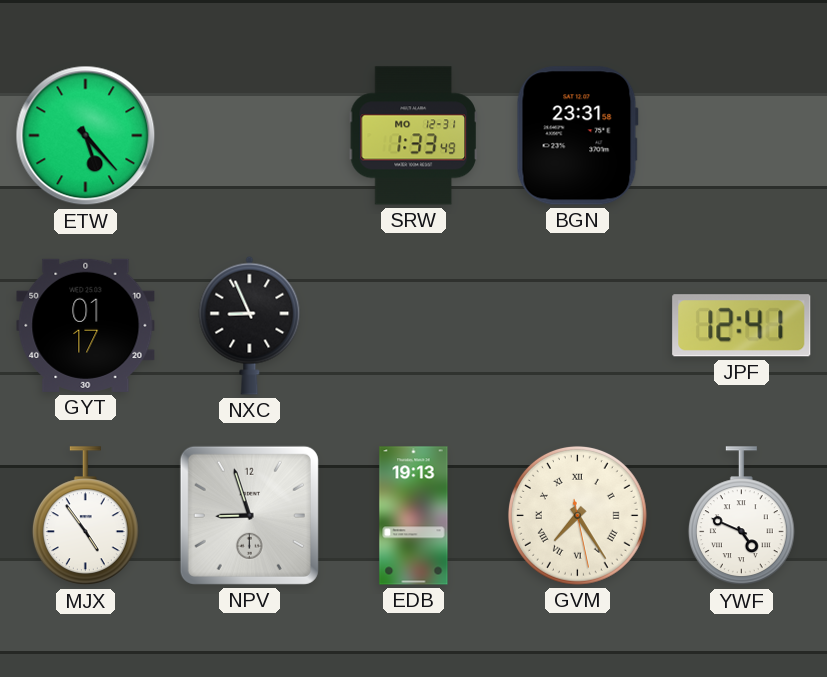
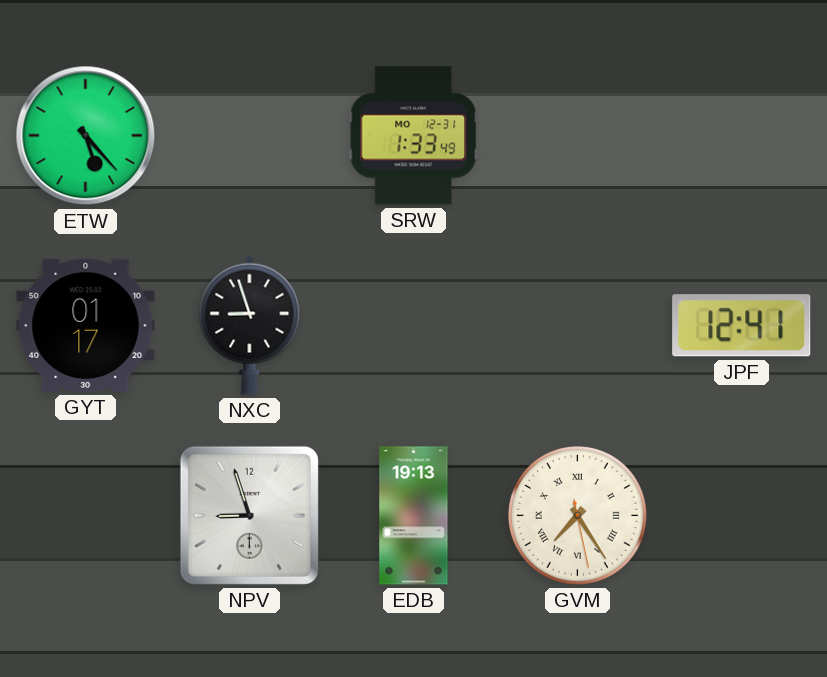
BGN: 23:31 -> none
NXC: 8:56 -> 8:57
MJX: 4:54 -> none
YWF: 4:49 -> none
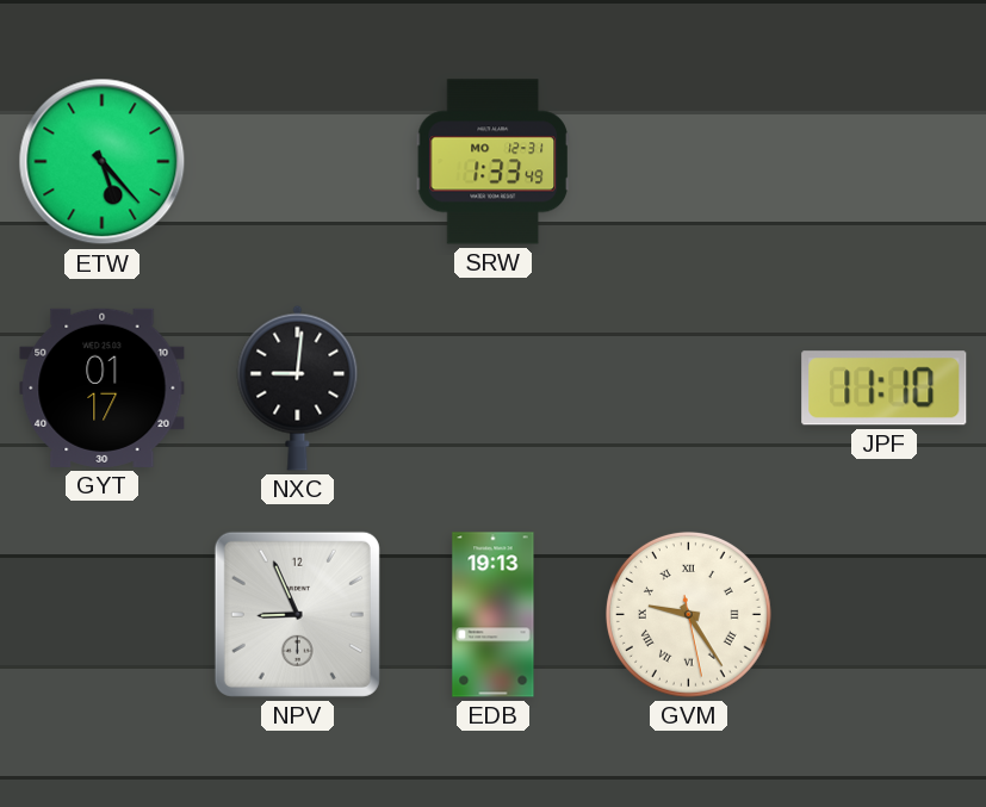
NXC: 8:57 -> 9:01
JPF: 12:41 -> 11:10
NPV: 8:57 -> 8:56
GVM: 7:24 -> 9:24
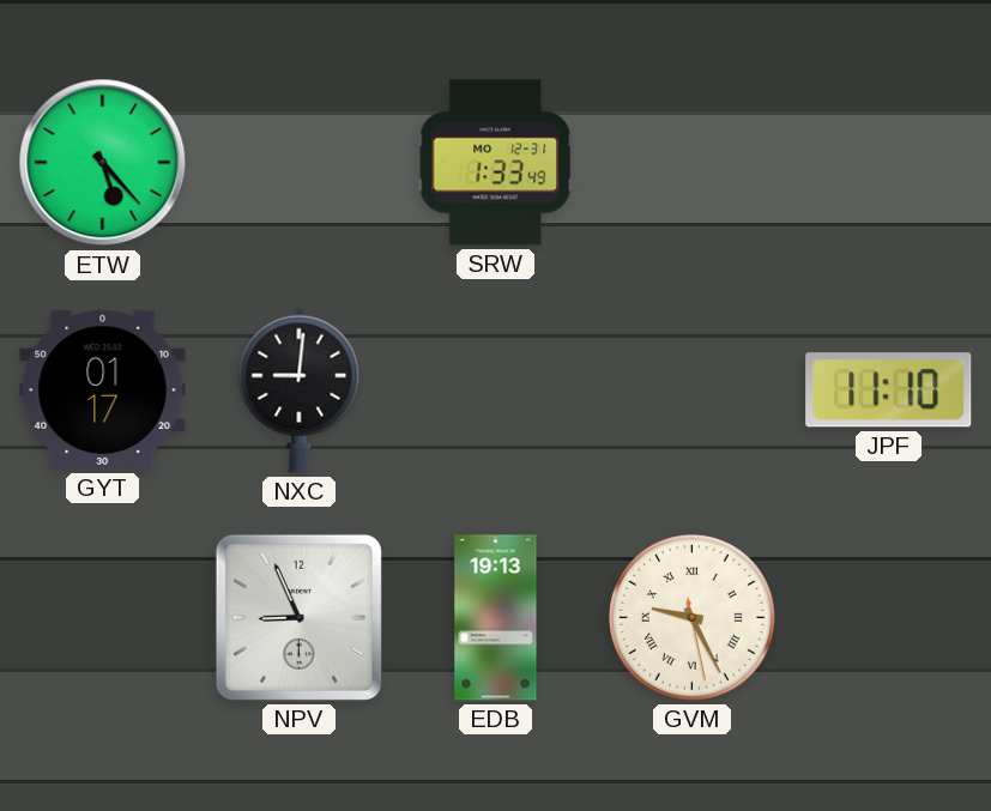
GVM: 9:24 -> 9:25
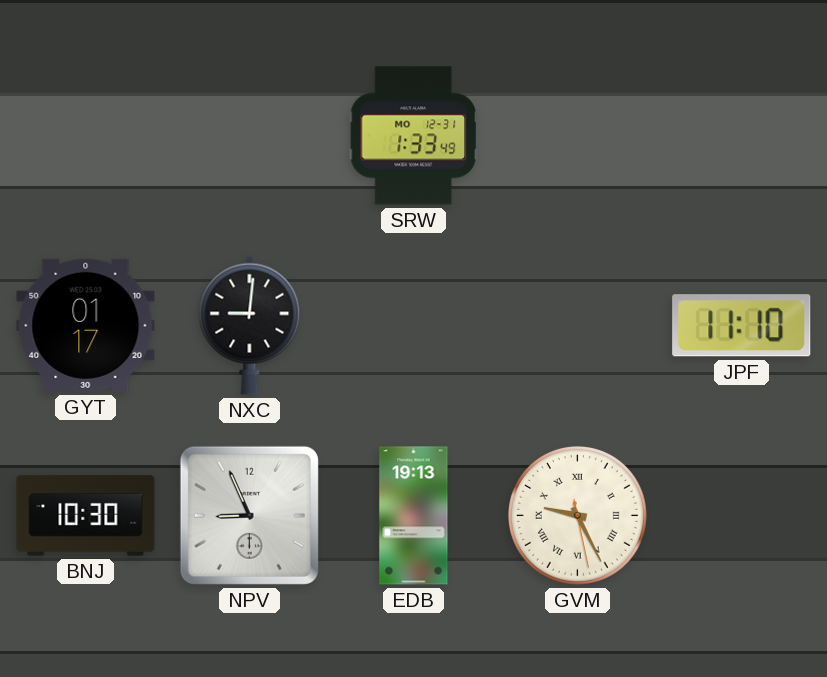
ETW: 5:23 -> none
BNJ: none -> 10:30
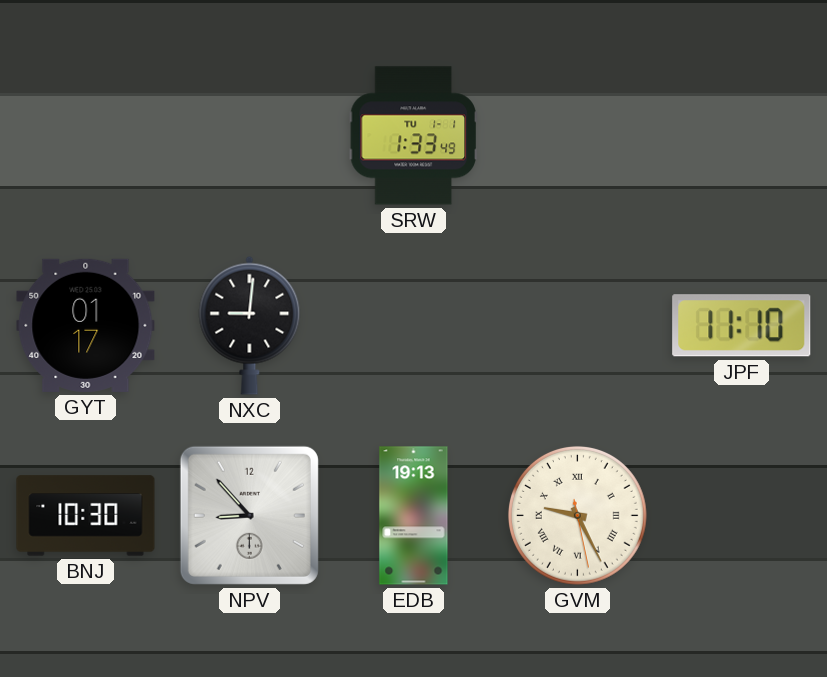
SRW date: MO 12-31 -> TU 1-1
NPV: 8:56 -> 8:53
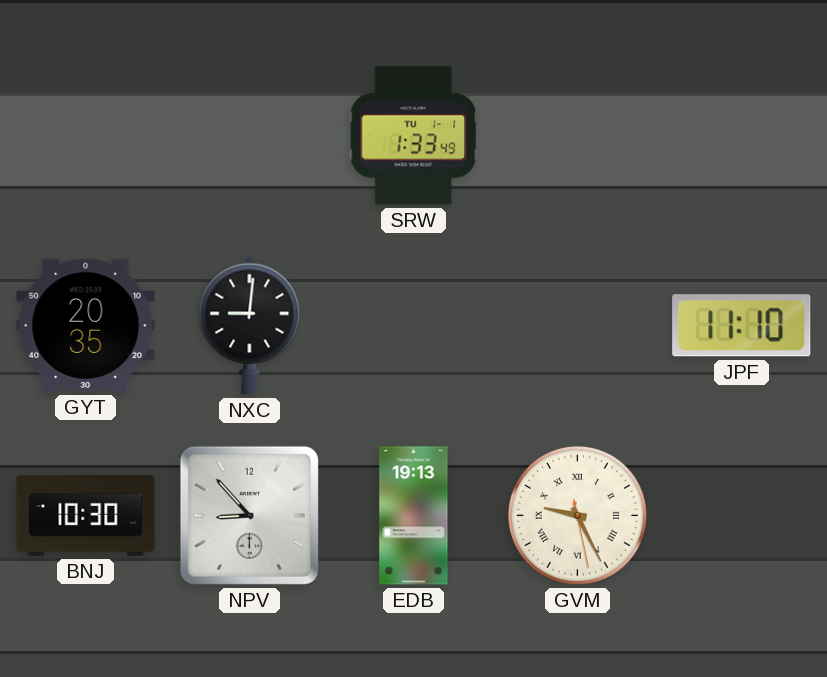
GYT: 01:17 -> 20:35
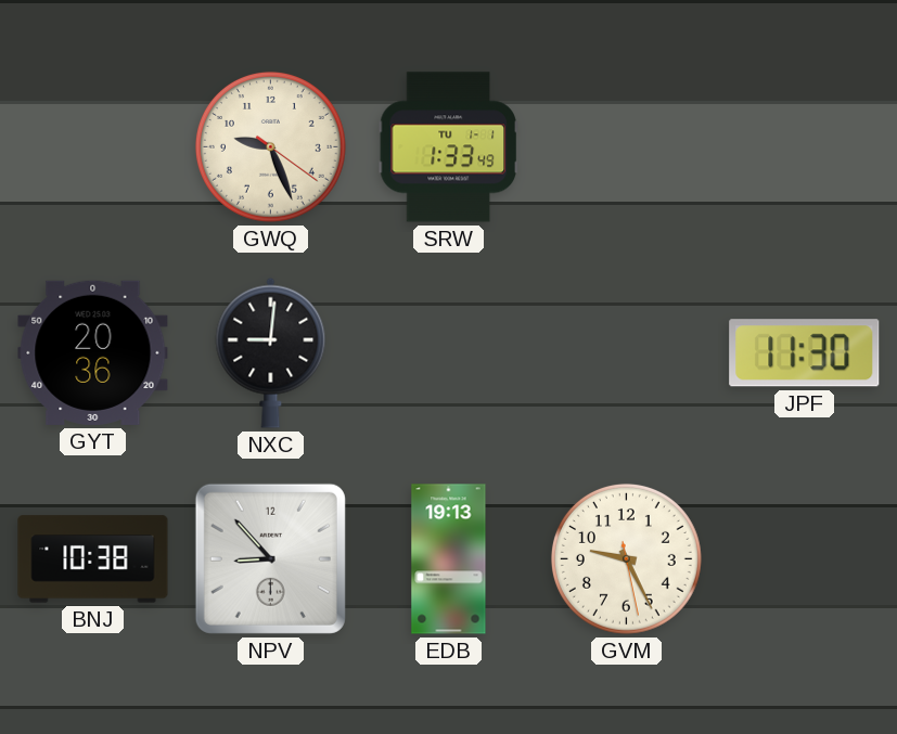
GWQ: none -> 9:26
GYT: 20:35 -> 20:36
JPF: 11:10 -> 11:30
BNJ: 10:30 -> 10:38
GVM numerals: Roman -> Arabic
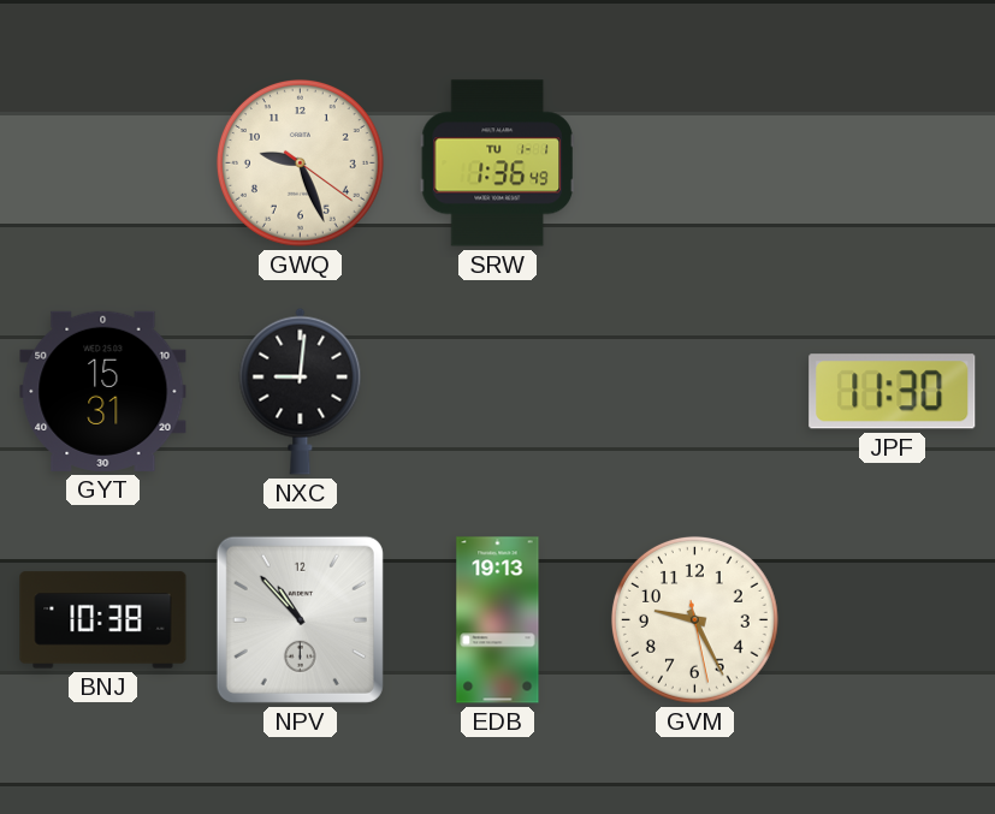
SRW: 1:33 -> 1:36
GYT: 20:36 -> 15:31
NPV: 8:53 -> 10:53
